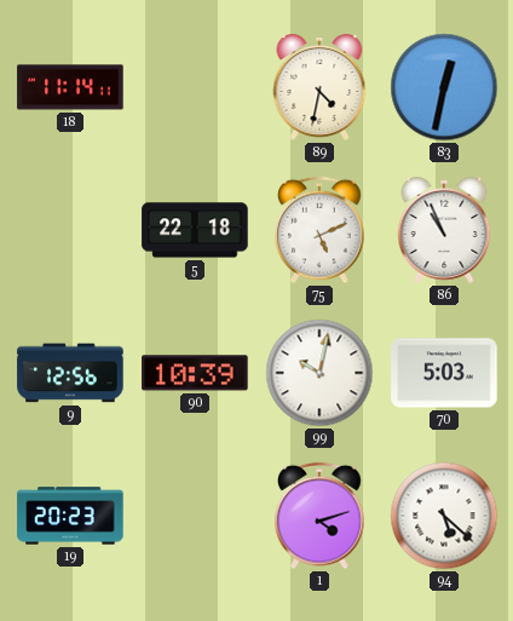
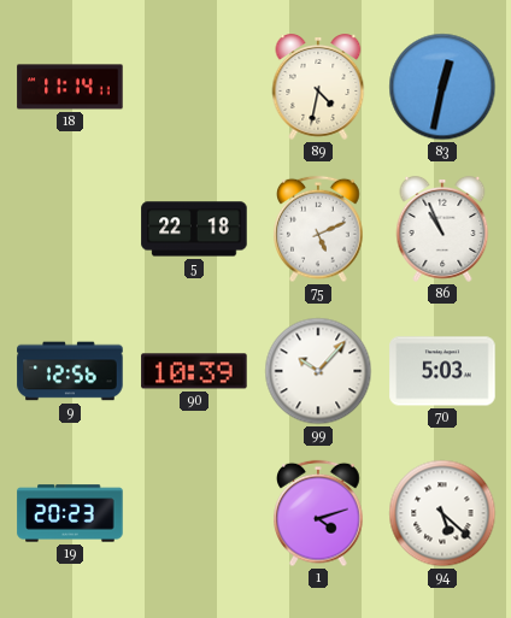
99: 10:02 -> 10:07
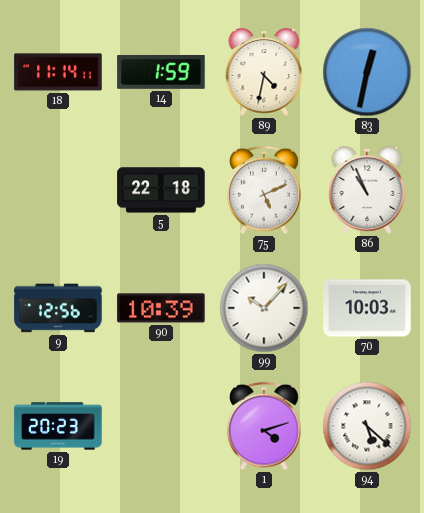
14: none -> 1:59
70: 5:03 -> 10:03
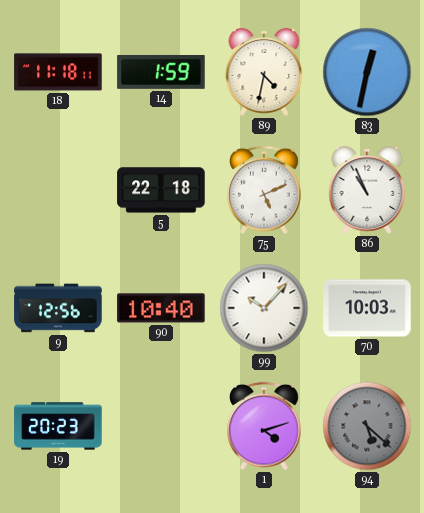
18: 11:14 -> 11:18
90: 10:39 -> 10:40
94 dial: white -> grey
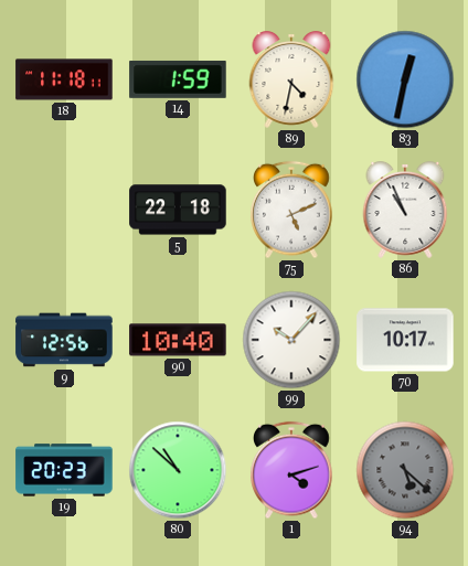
70: 10:03 -> 10:17
80: none -> 10:52
